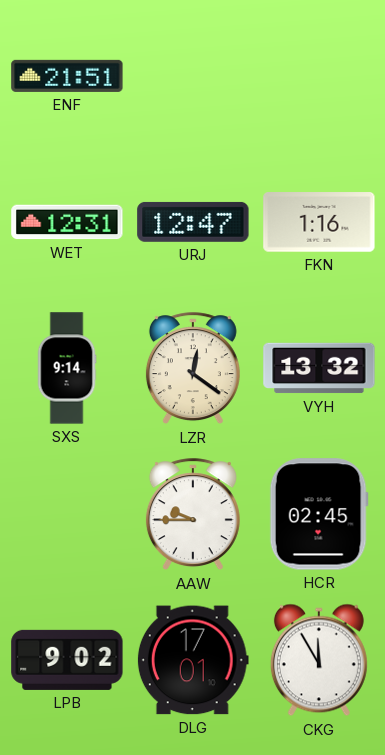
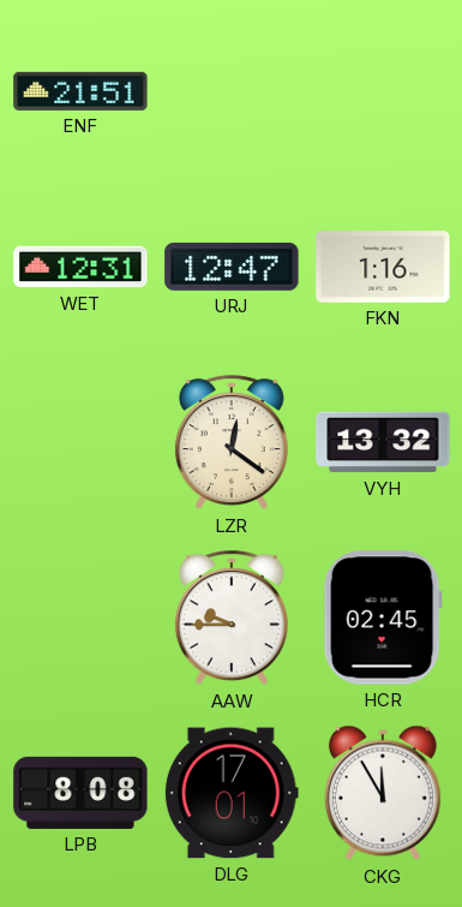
SXS: 9:14 -> none
LPB: 9:02 -> 8:08
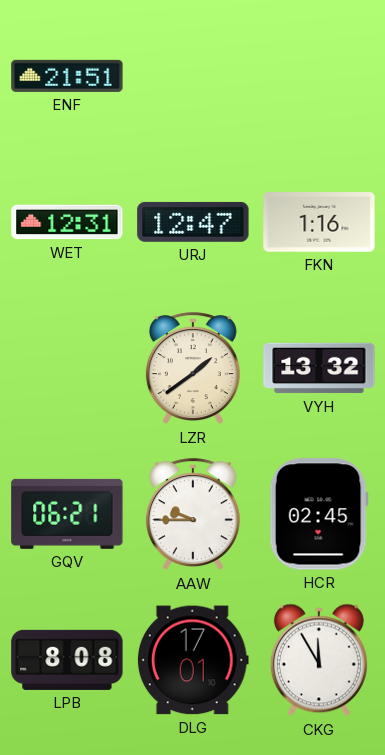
LZR: 12:21 -> 1:39
GQV: none -> 06:21
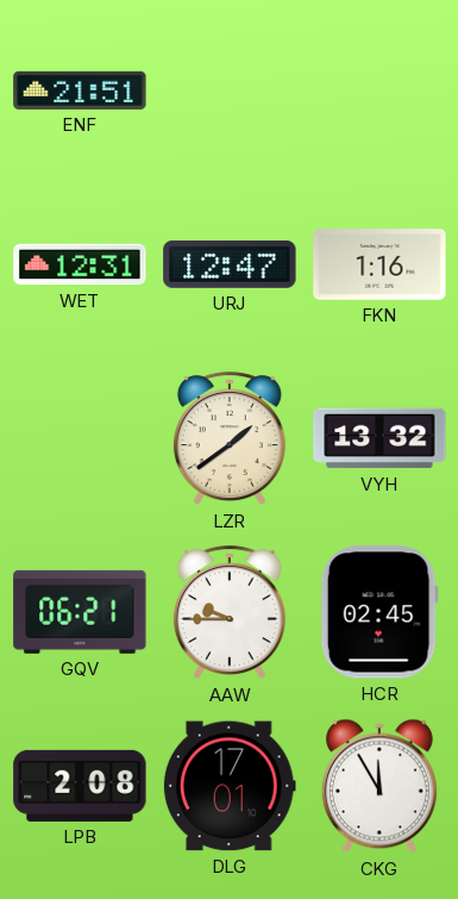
LPB: 8:08 -> 2:08
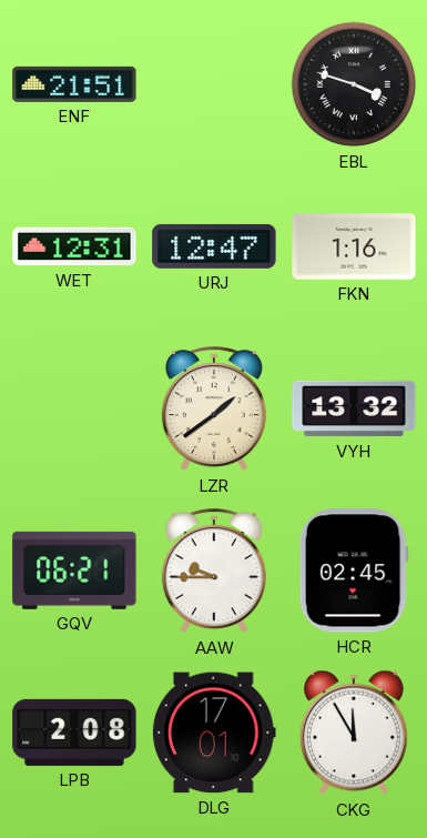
EBL: none -> 3:48
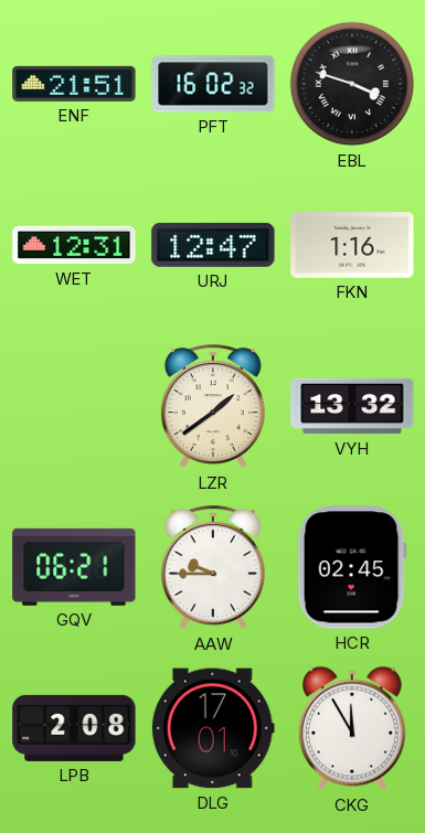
PFT: none -> 16:02
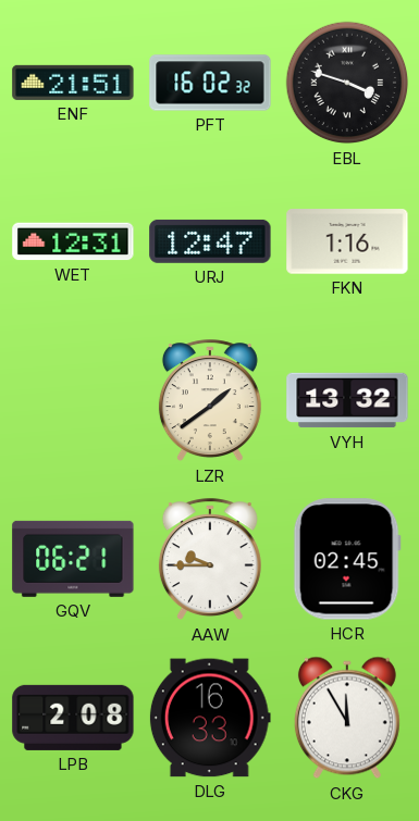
DLG: 17:01 -> 16:33
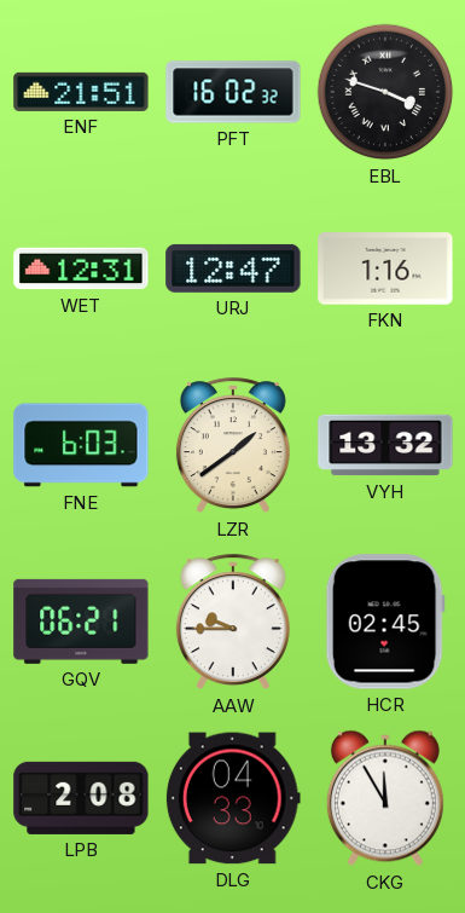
FNE: none -> 6:03
DLG: 16:33 -> 04:33
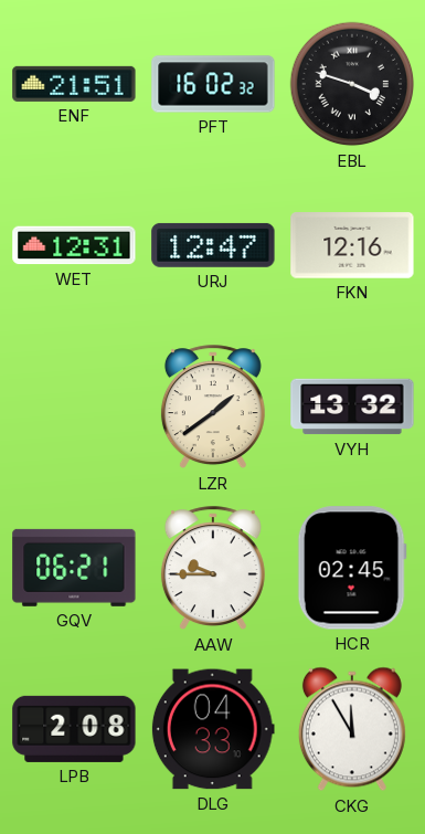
FKN: 1:16 -> 12:16
FNE: 6:03 -> none
